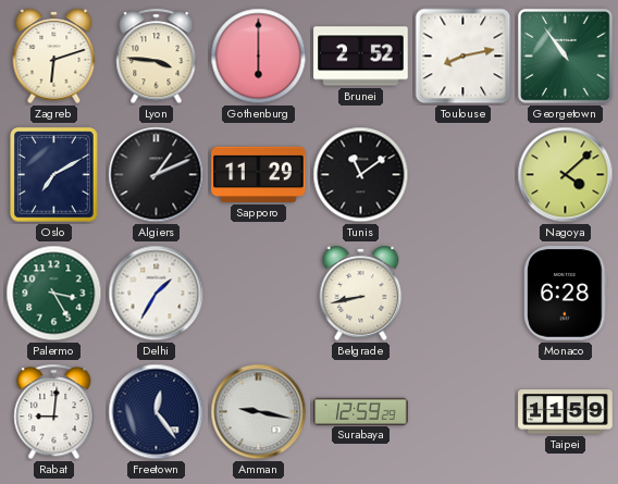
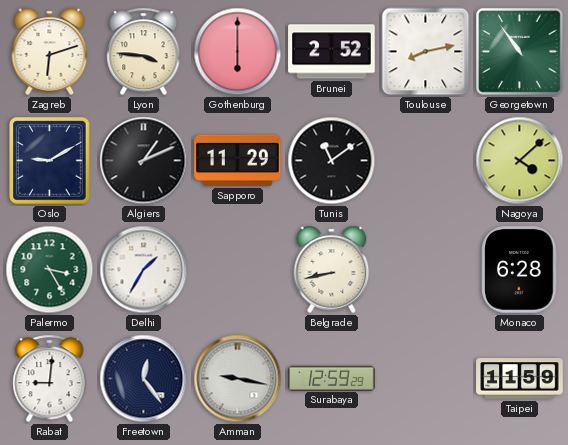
Oslo: 7:10 -> 9:10
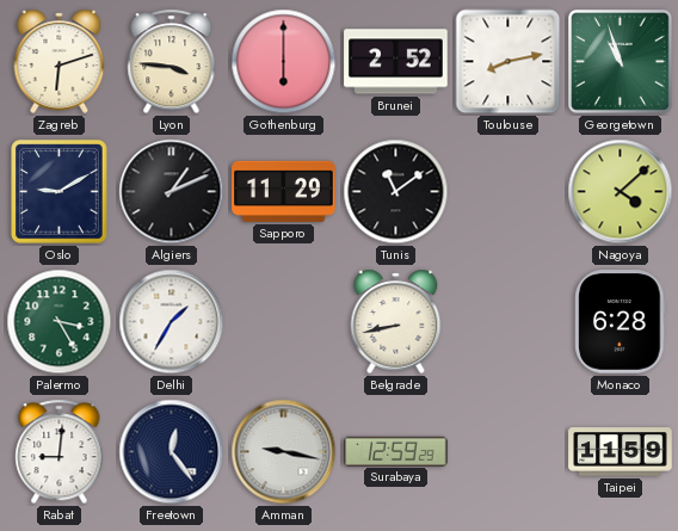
Georgetown: 10:54 -> 10:57
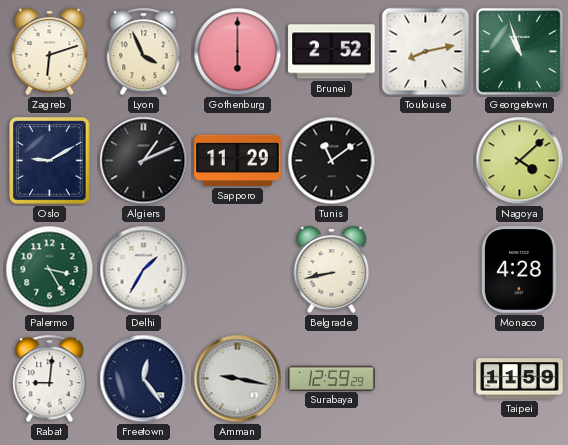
Lyon: 3:46 -> 3:56
Monaco: 6:28 -> 4:28
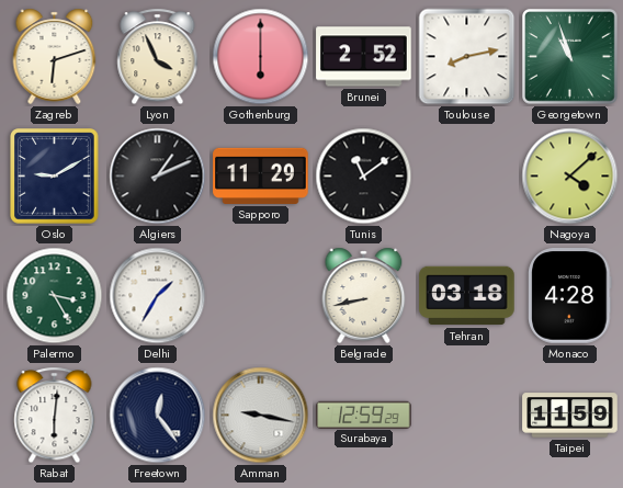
Tehran: none -> 03:18
Rabat: 9:01 -> 6:01
